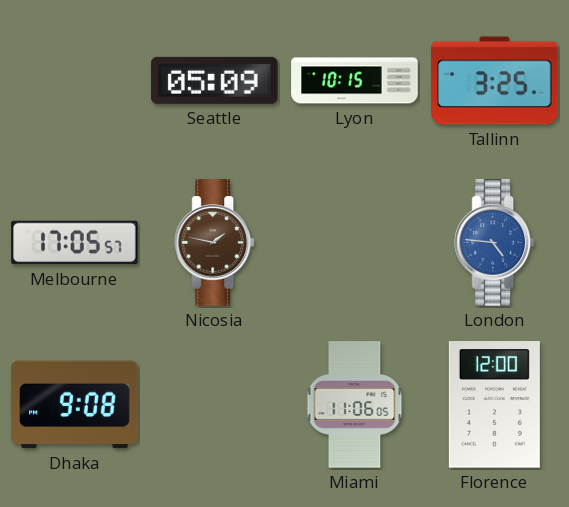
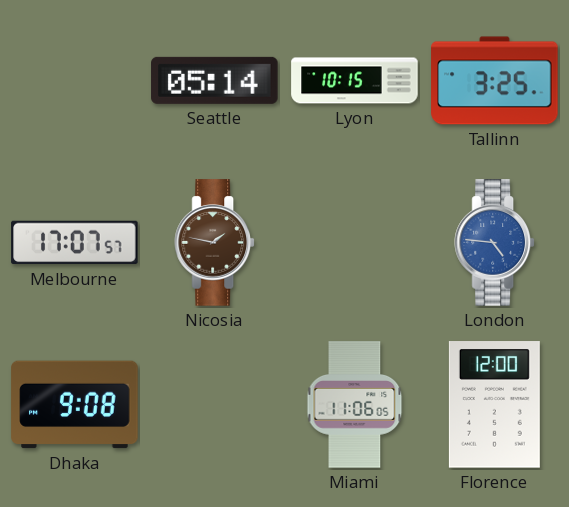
Seattle: 05:09 -> 05:14
Melbourne: 17:05 -> 17:07
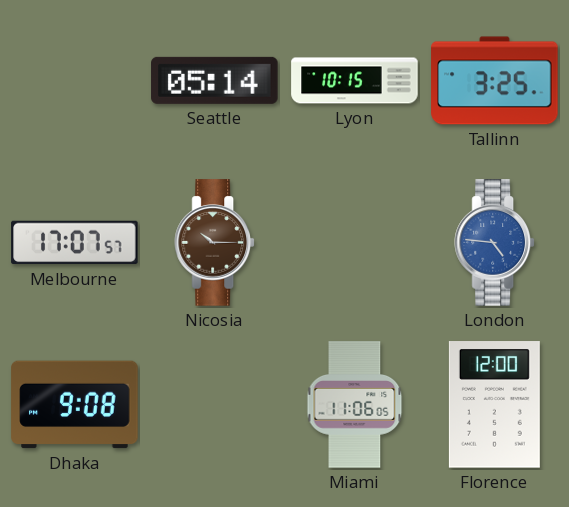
Nicosia: 1:47 -> 10:15
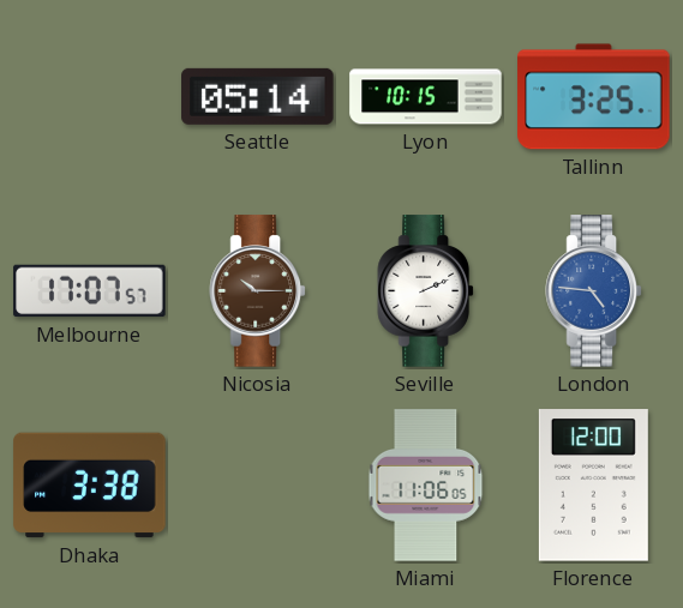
Seville: none -> 2:11
Dhaka: 9:08 -> 3:38
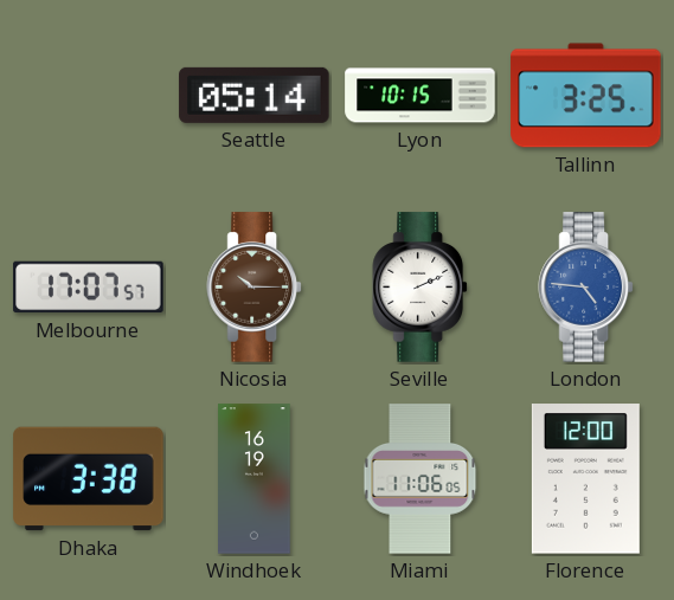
Windhoek: none -> 16:19
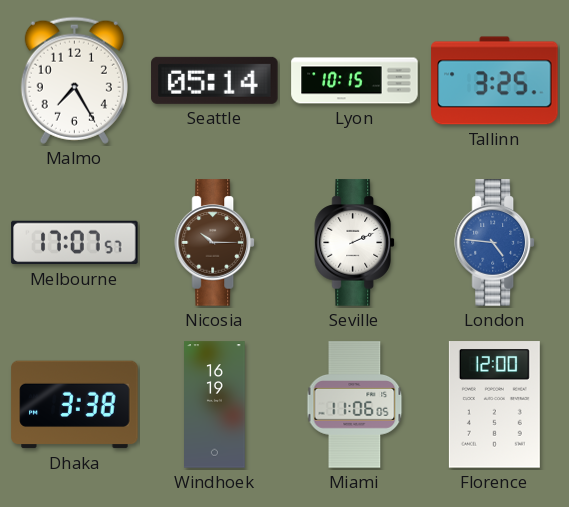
Malmo: none -> 7:25
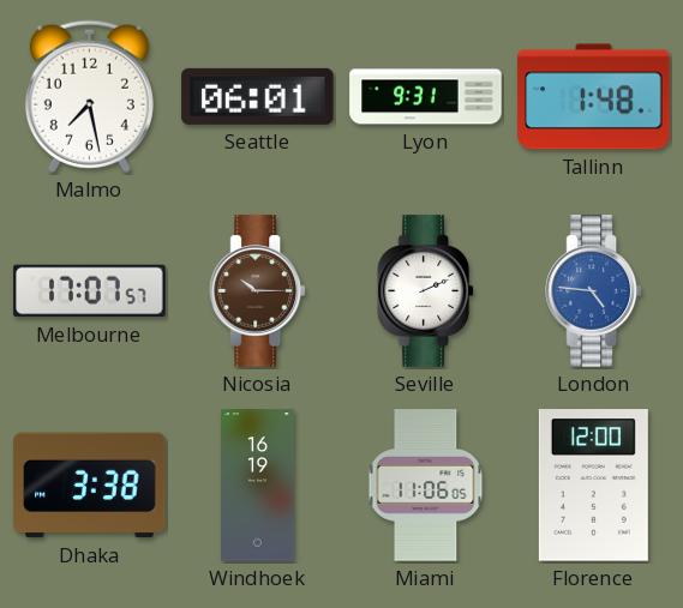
Malmo: 7:25 -> 7:28
Seattle: 05:14 -> 06:01
Lyon: 10:15 -> 9:31
Tallinn: 3:25 -> 1:48
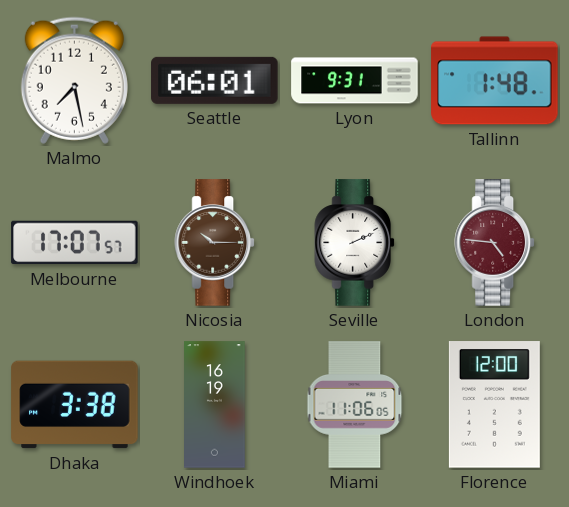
London dial: blue -> burgundy
